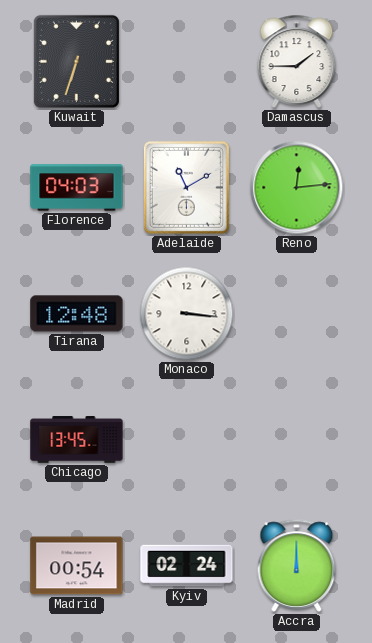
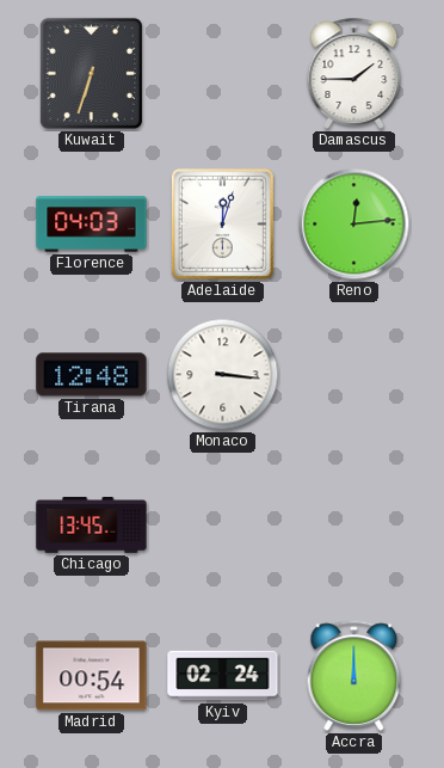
Adelaide: 11:10 -> 12:03
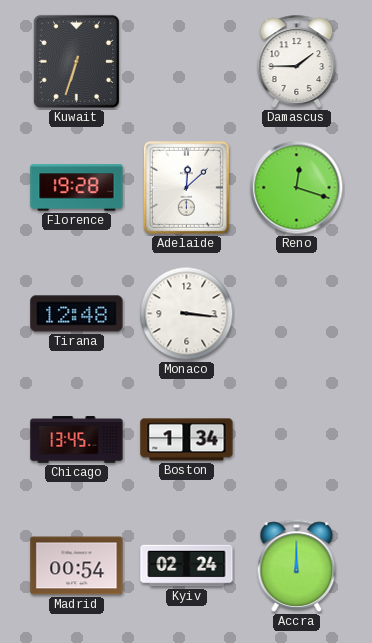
Florence: 04:03 -> 19:28
Adelaide: 12:03 -> 12:08
Reno: 12:14 -> 12:18
Boston: none -> 1:34
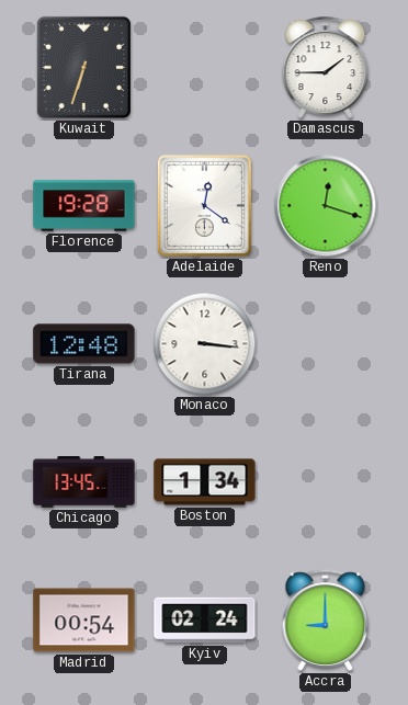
Adelaide: 12:08 -> 12:21
Accra: 12:00 -> 9:00
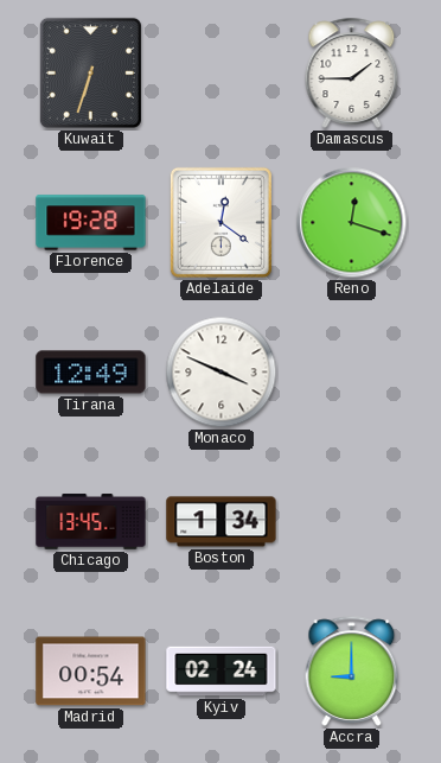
Tirana: 12:48 -> 12:49
Monaco: 3:16 -> 3:49
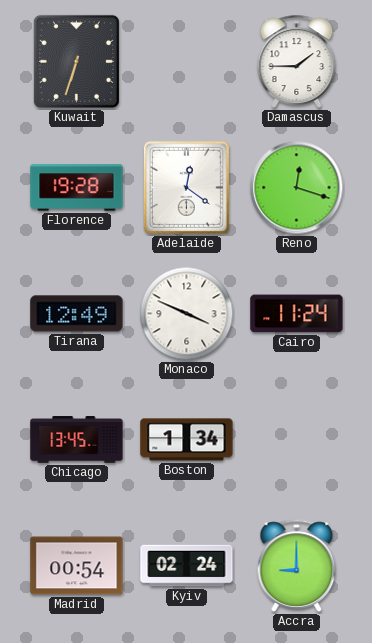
Cairo: none -> 11:24
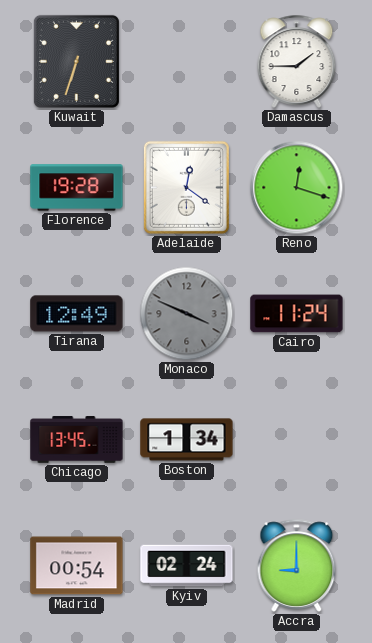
Monaco dial: white -> grey
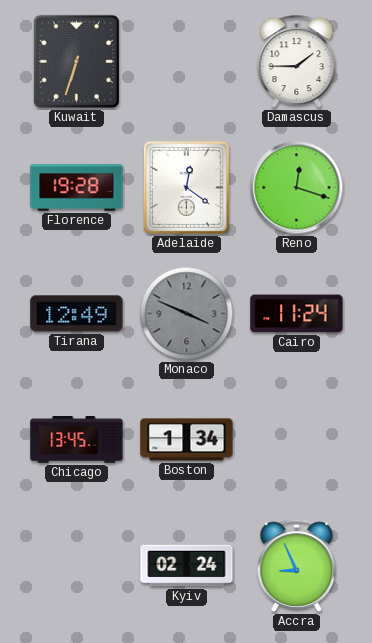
Madrid: 00:54 -> none
Accra: 9:00 -> 8:56
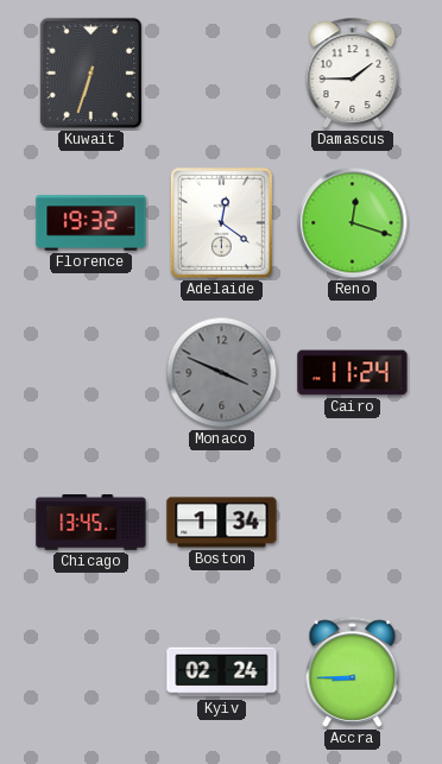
Florence: 19:28 -> 19:32
Tirana: 12:49 -> none
Accra: 8:56 -> 8:45
